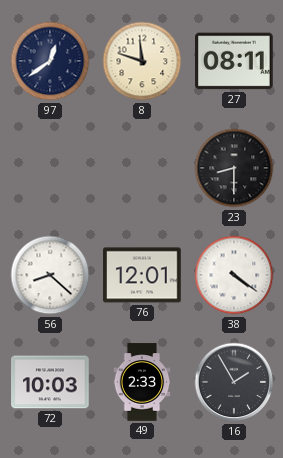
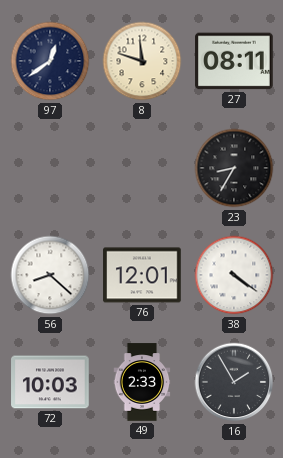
23: 8:30 -> 8:35
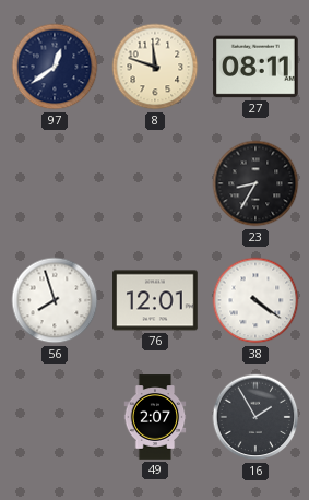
56: 8:22 -> 7:57
72: 10:03 -> none
49: 2:33 -> 2:07
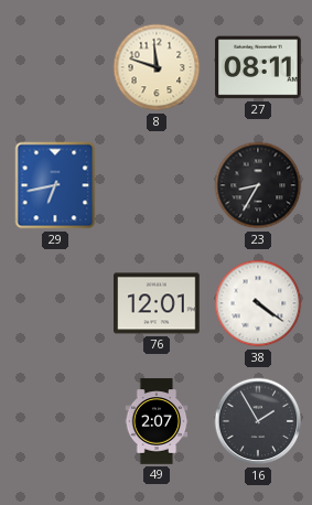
97: 12:39 -> none
29: none -> 6:43
56: 7:57 -> none
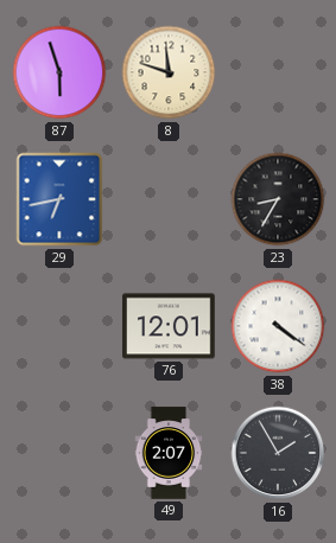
87: none -> 5:57
27: 08:11 -> none
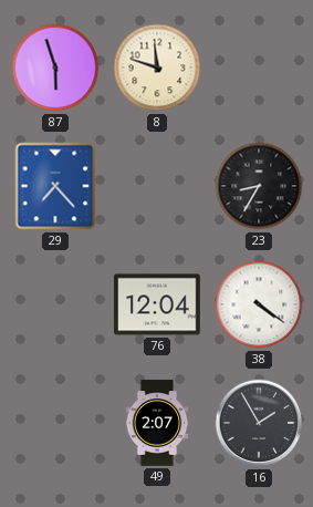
29: 6:43 -> 7:23
76: 12:01 -> 12:04
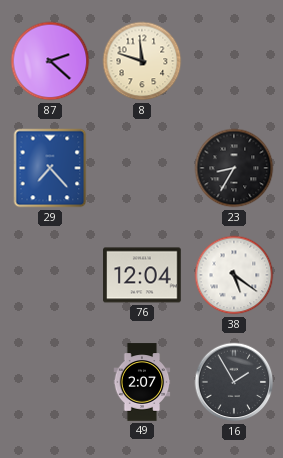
87: 5:57 -> 2:22
38: 4:21 -> 5:21
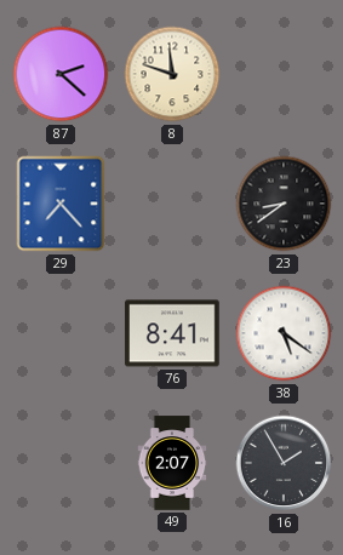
23: 8:35 -> 8:39
76: 12:04 -> 8:41
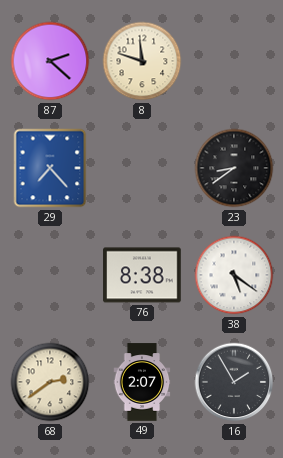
76: 8:41 -> 8:38
68: none -> 2:39
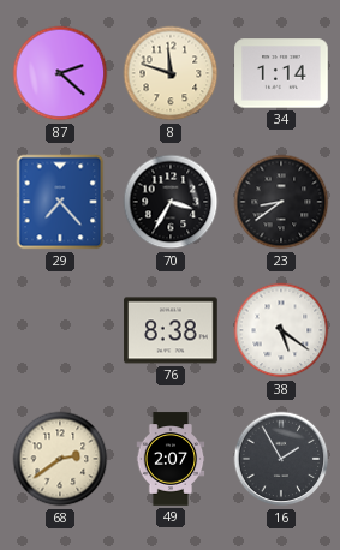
34: none -> 1:14
70: none -> 3:35
